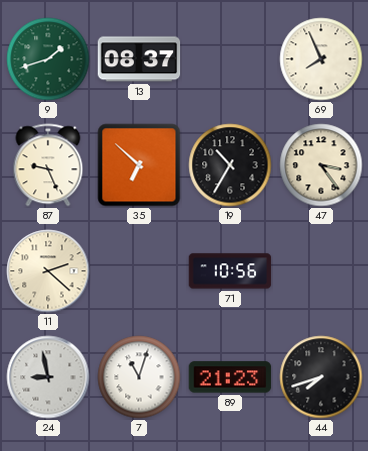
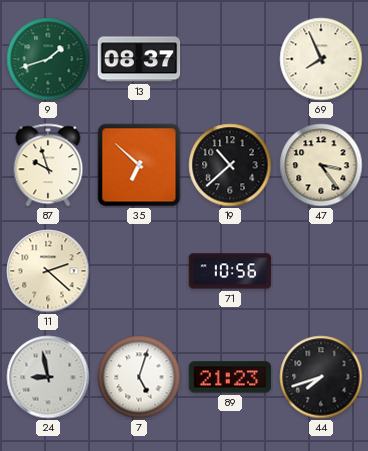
87: 9:26 -> 9:57
19: 10:35 -> 10:38
7: 11:03 -> 5:03
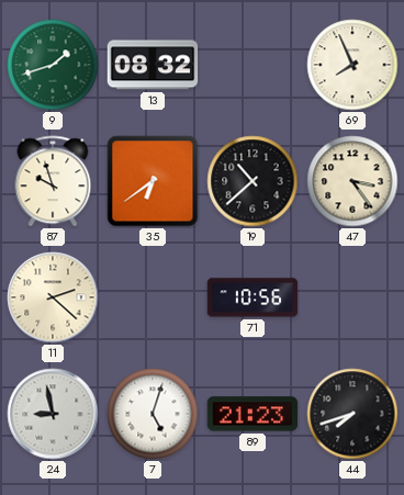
13: 08:37 -> 08:32
35: 6:52 -> 6:39
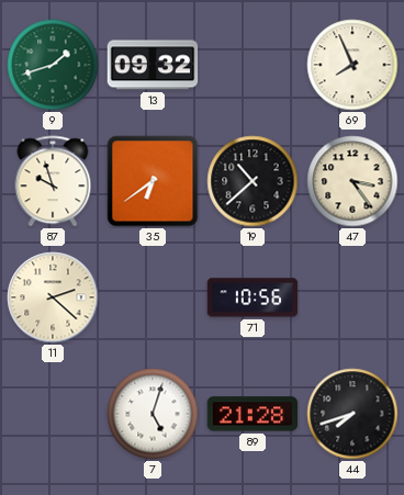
13: 08:32 -> 09:32
24: 8:58 -> none
89: 21:23 -> 21:28
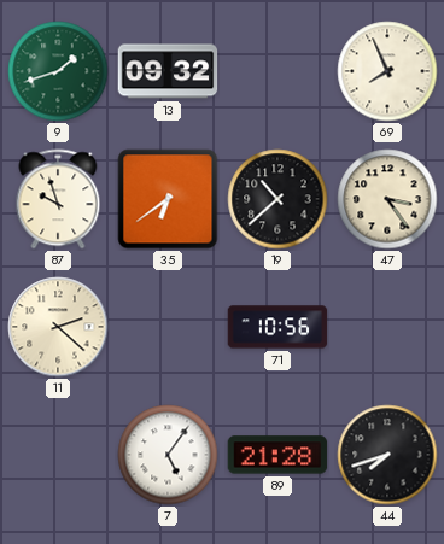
7: 5:03 -> 5:06
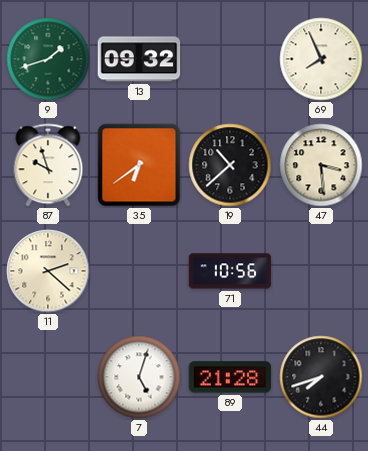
47: 3:24 -> 3:29
7: 5:06 -> 5:03
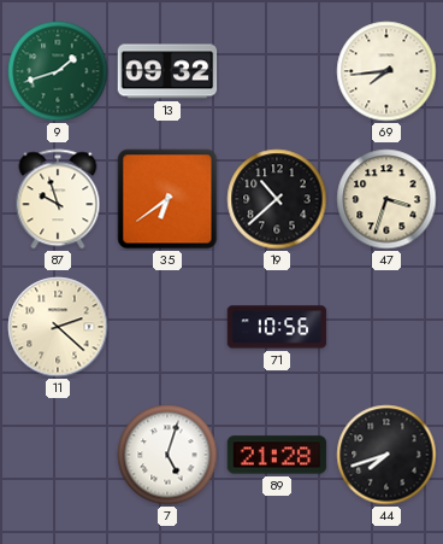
69: 7:56 -> 7:44
47: 3:29 -> 3:33
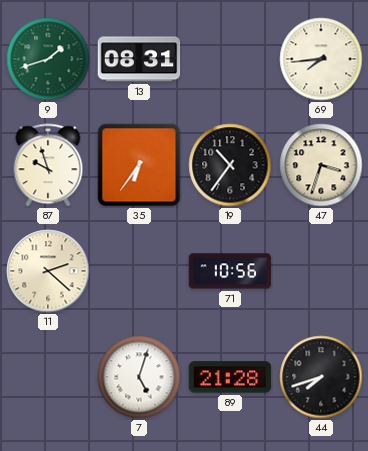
13: 09:32 -> 08:31
35: 6:39 -> 6:36
19: 10:38 -> 10:36
